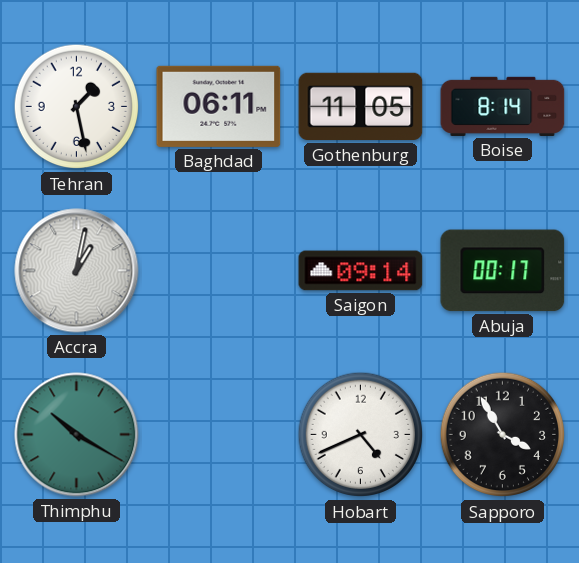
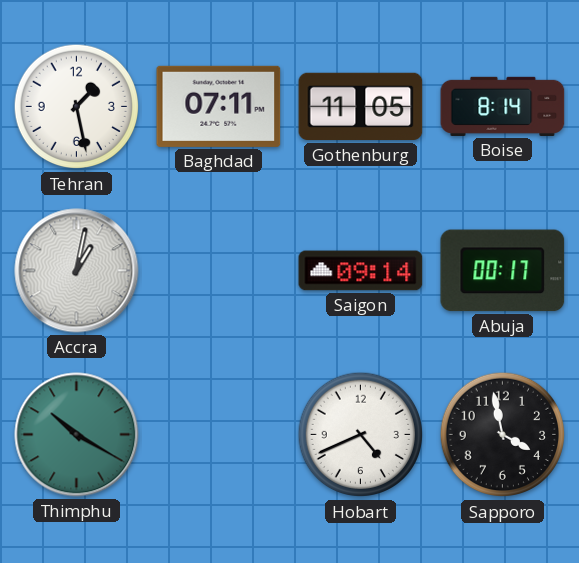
Baghdad: 06:11 -> 07:11
Sapporo: 3:55 -> 3:58
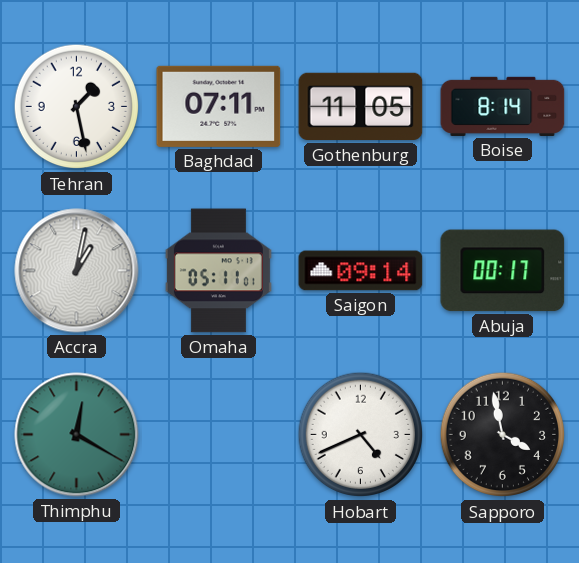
Omaha: none -> 05:11
Thimphu: 10:20 -> 12:20
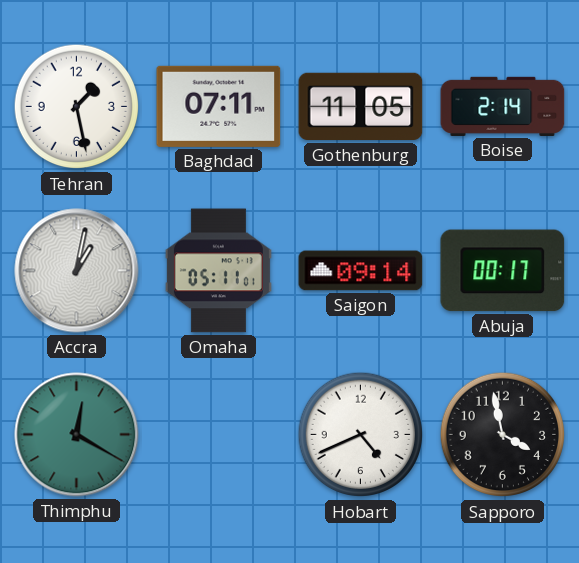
Boise: 8:14 -> 2:14
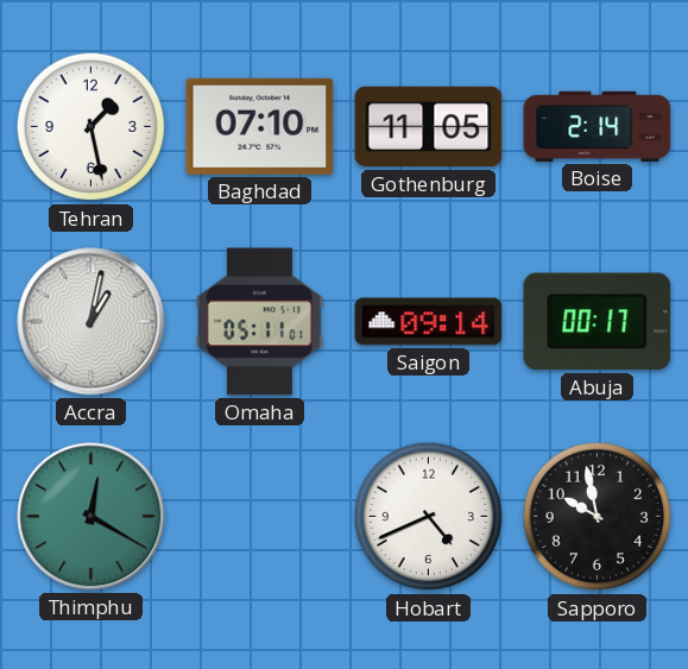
Baghdad: 07:11 -> 07:10
Sapporo: 3:58 -> 9:58
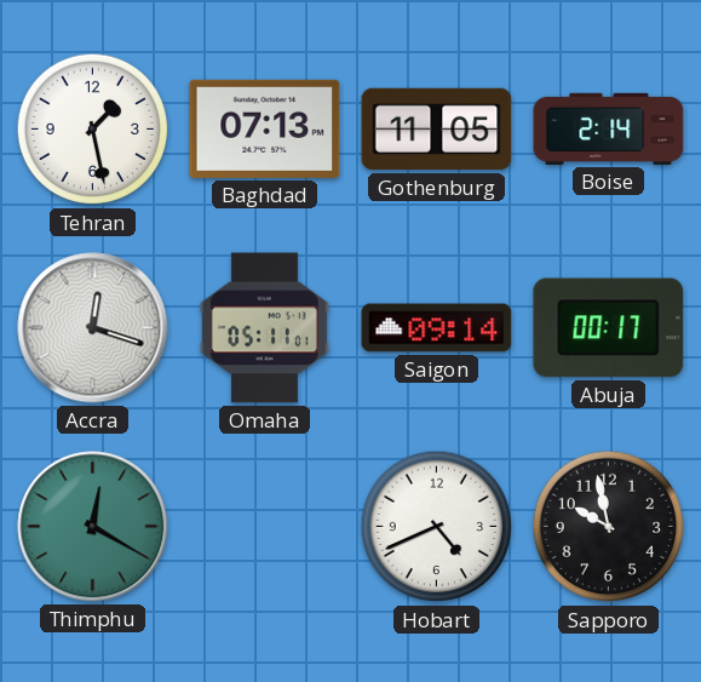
Baghdad: 07:10 -> 07:13
Accra: 1:02 -> 12:18
